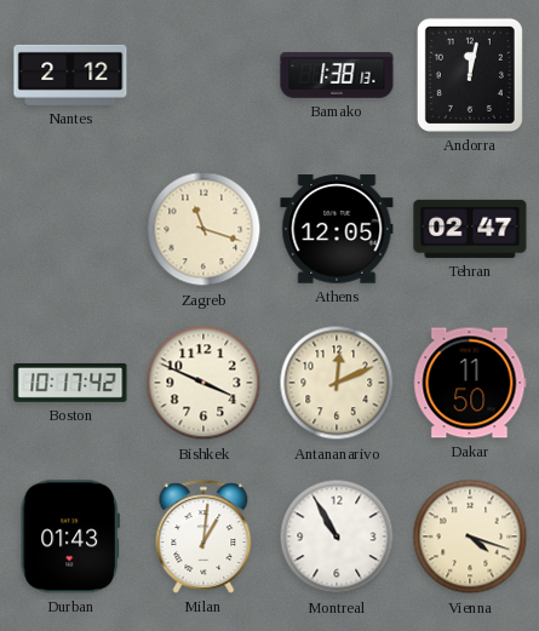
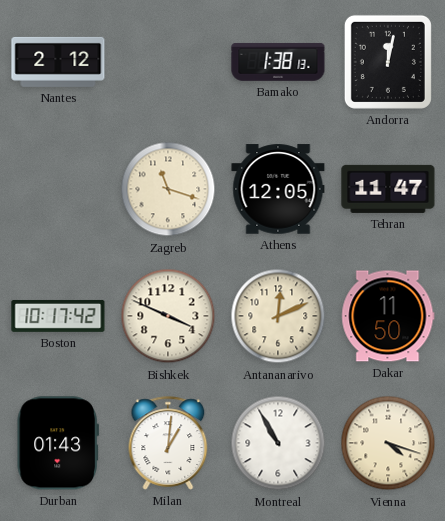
Tehran: 02:47 -> 11:47
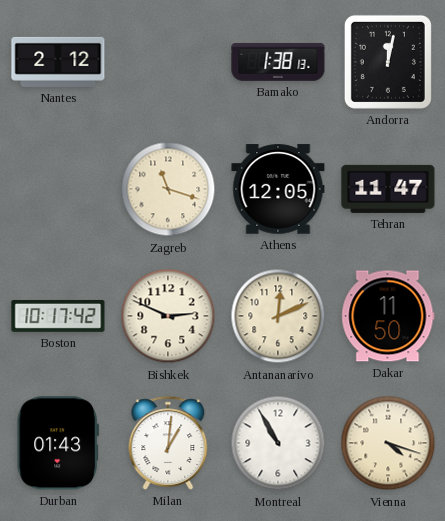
Bishkek: 3:49 -> 2:49
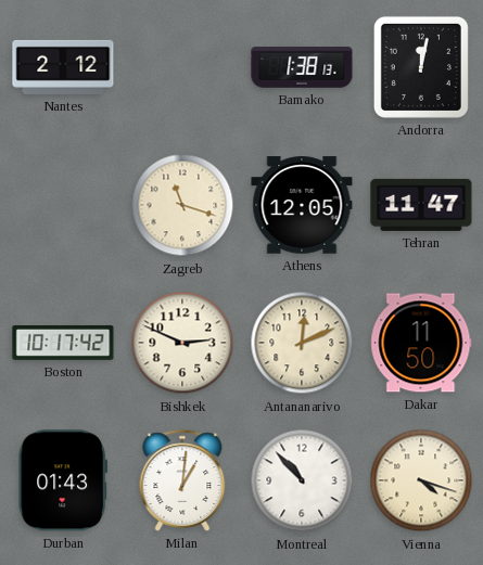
Montreal: 10:55 -> 10:53
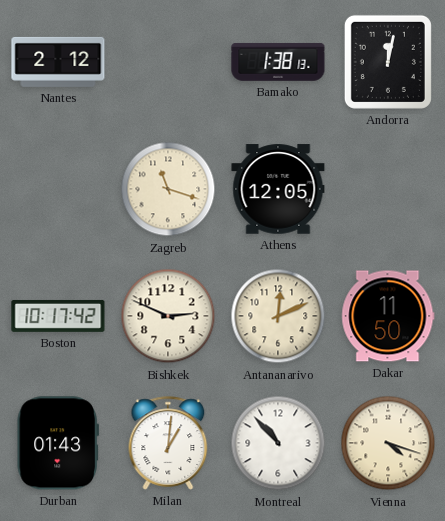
Tehran: 11:47 -> none
